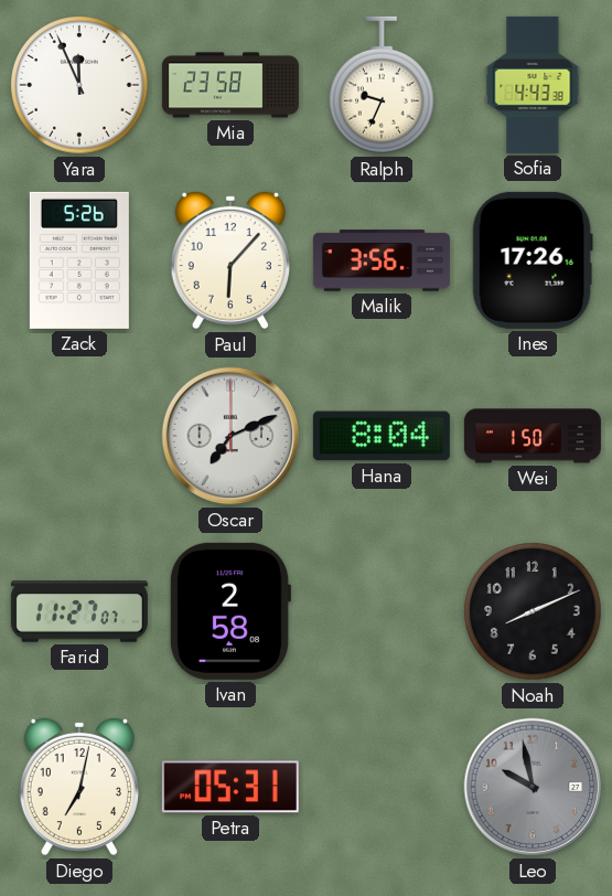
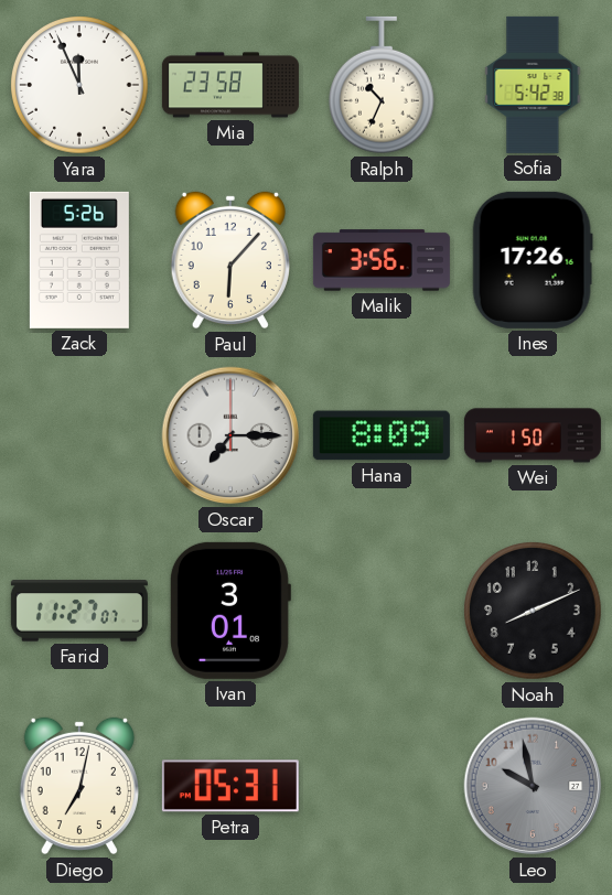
Ralph: 9:34 -> 10:34
Sofia: 4:43 -> 5:42
Oscar: 7:11 -> 7:15
Hana: 8:04 -> 8:09
Ivan: 2:58 -> 3:01
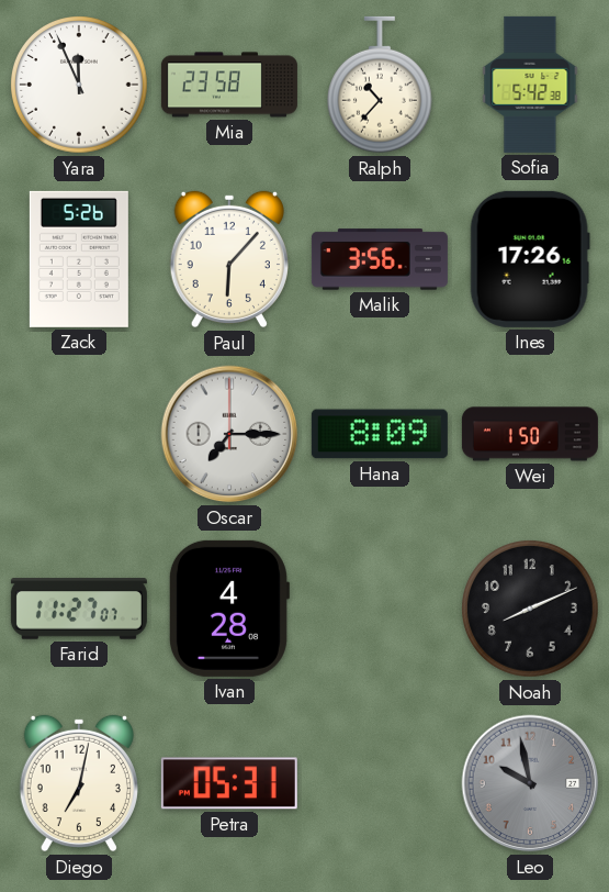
Ralph: 10:34 -> 10:37
Ivan: 3:01 -> 4:28
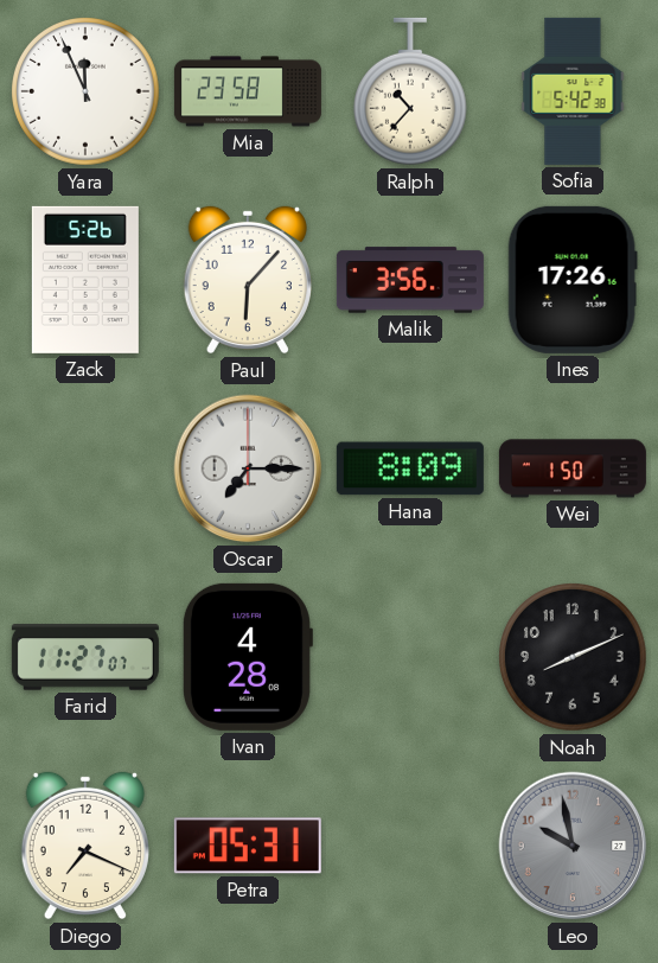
Diego: 7:02 -> 7:19
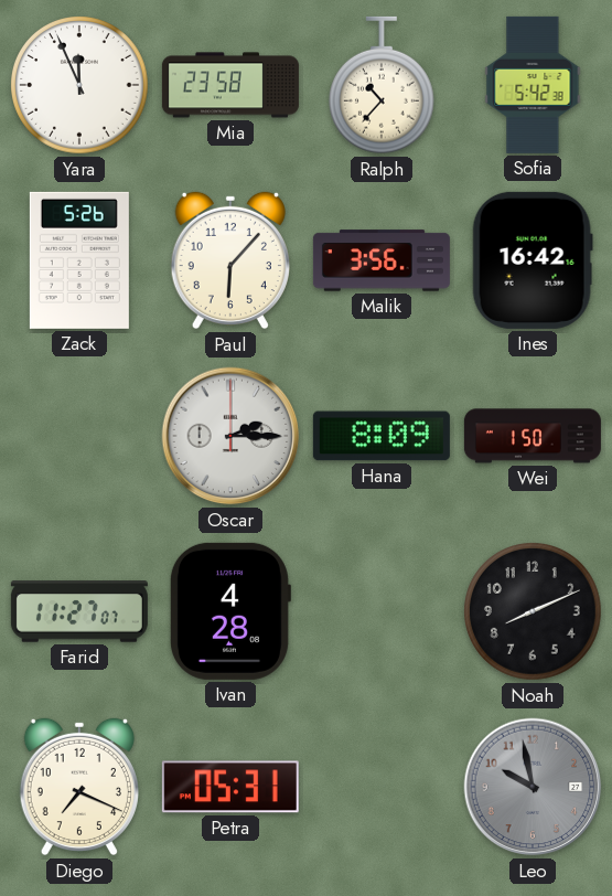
Ines: 17:26 -> 16:42
Oscar: 7:15 -> 2:15
